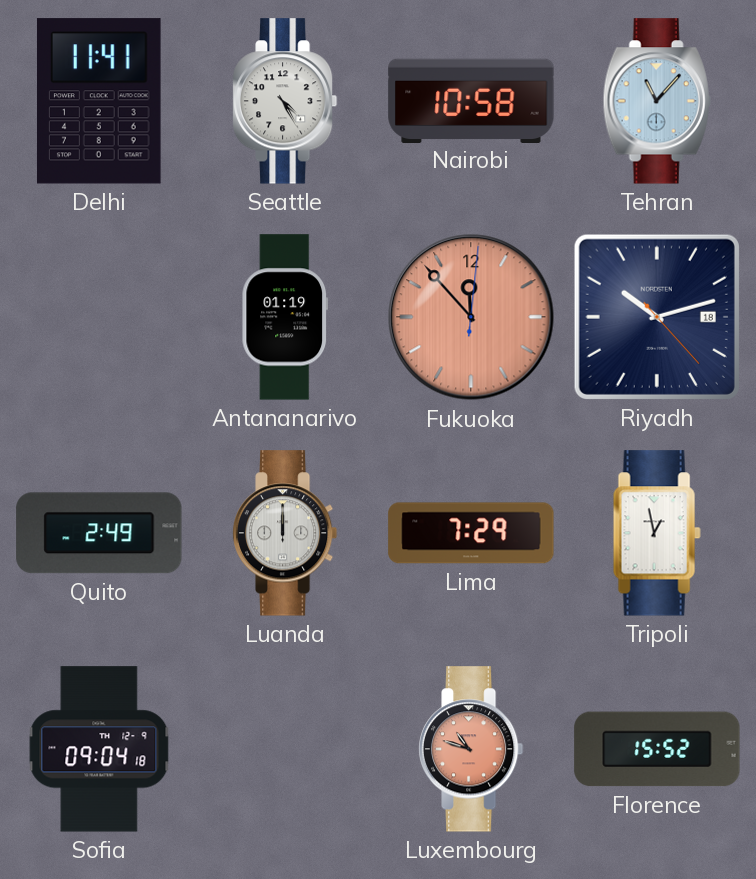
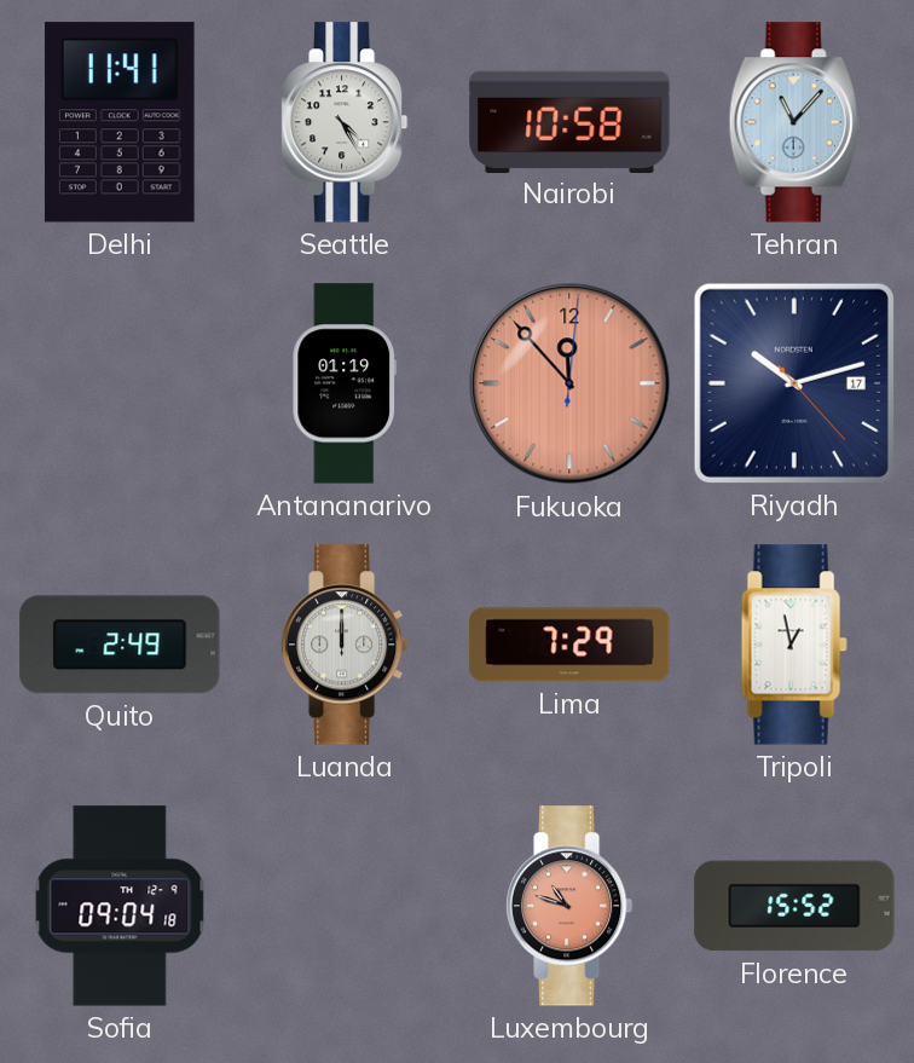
Riyadh date: 18 -> 17
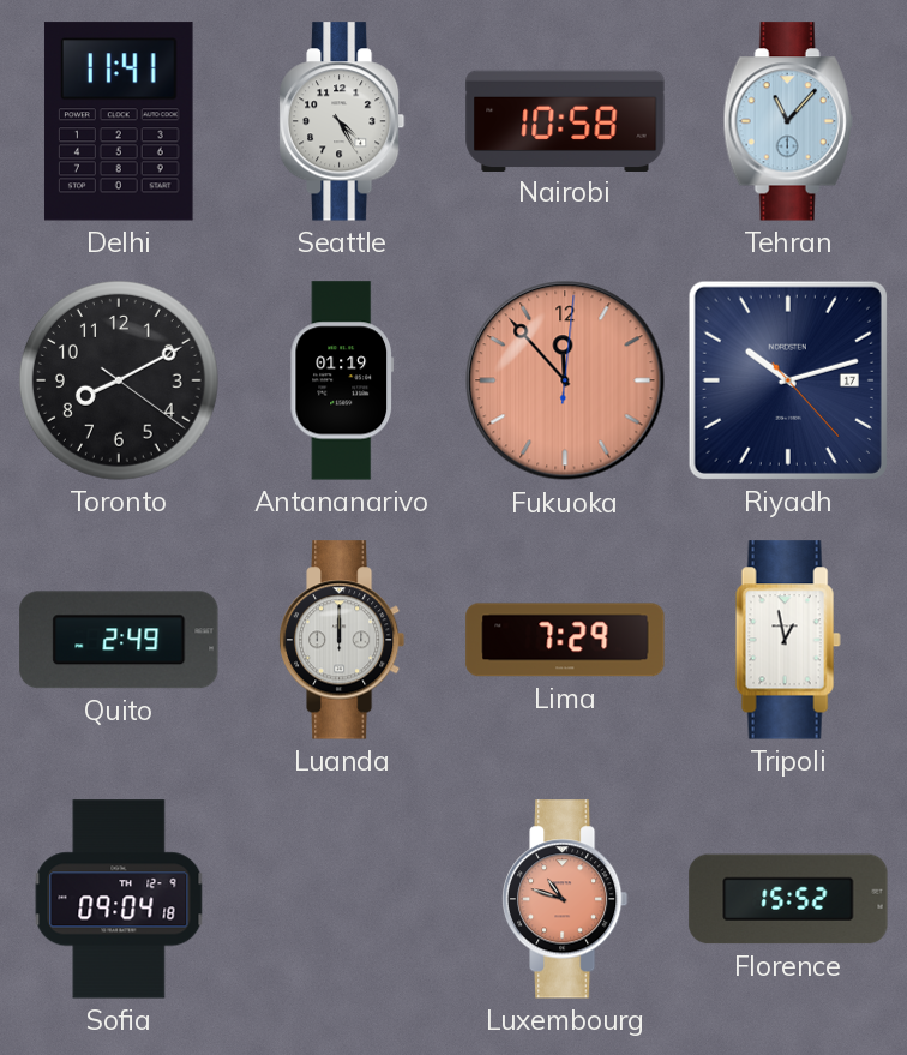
Toronto: none -> 8:10
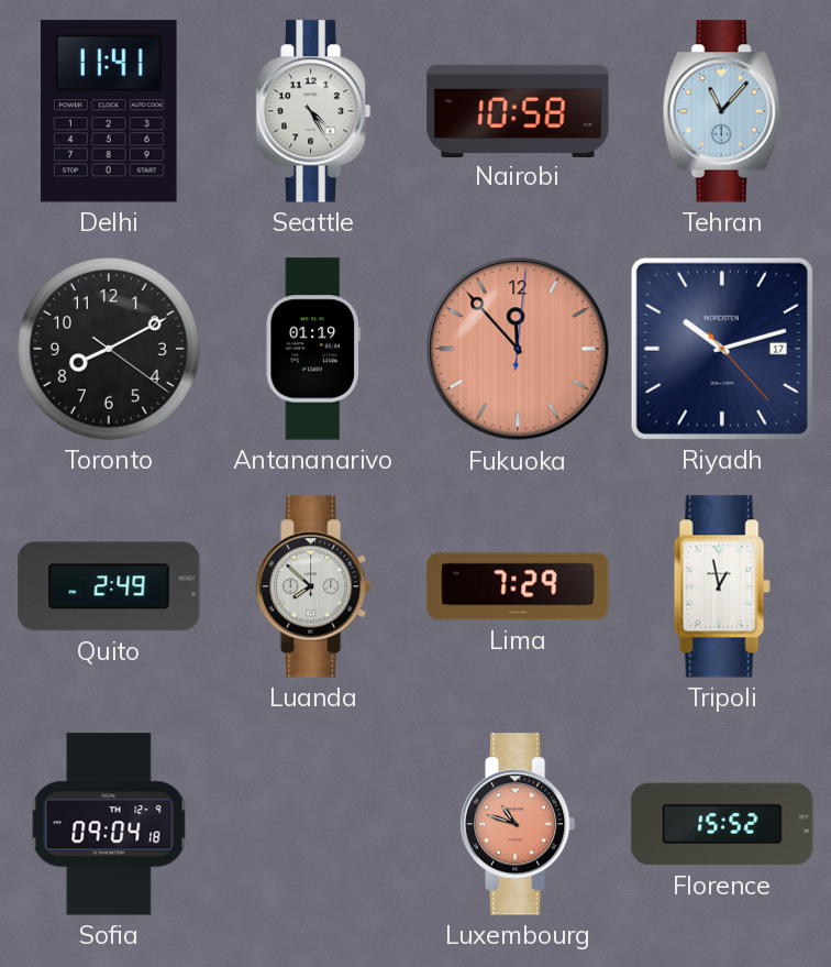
Luanda: 12:00 -> 7:52
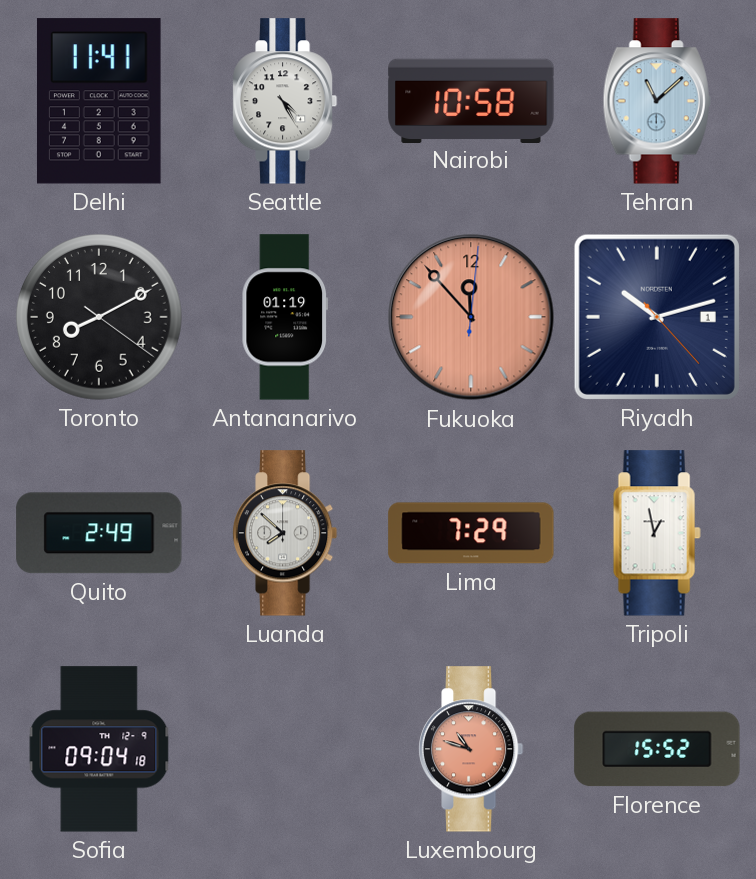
Tehran: 11:07 -> 11:08
Riyadh date: 17 -> 1
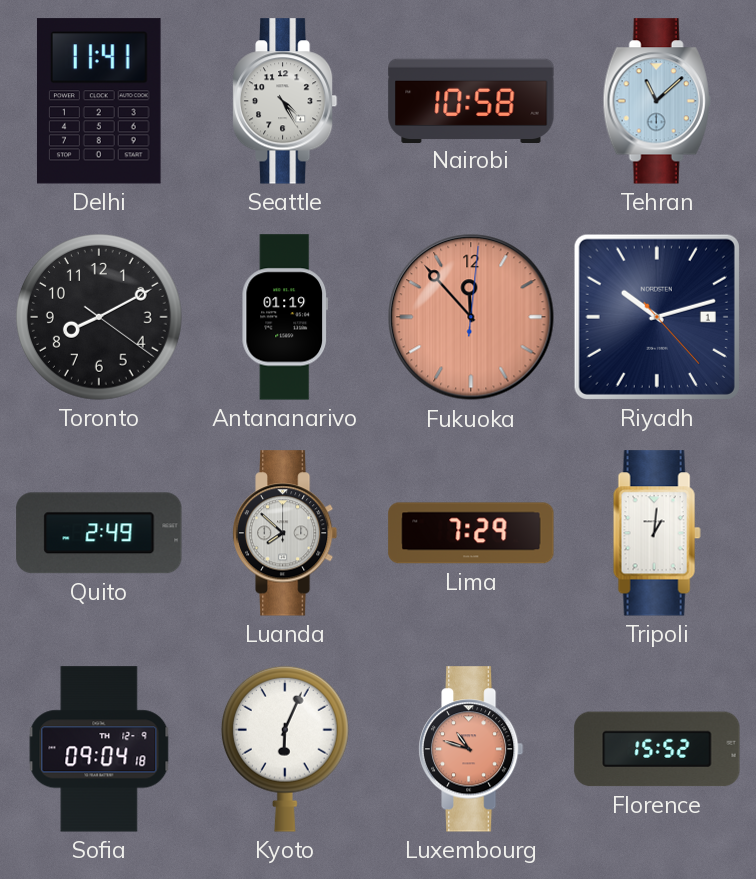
Tripoli: 12:58 -> 1:01
Kyoto: none -> 6:04
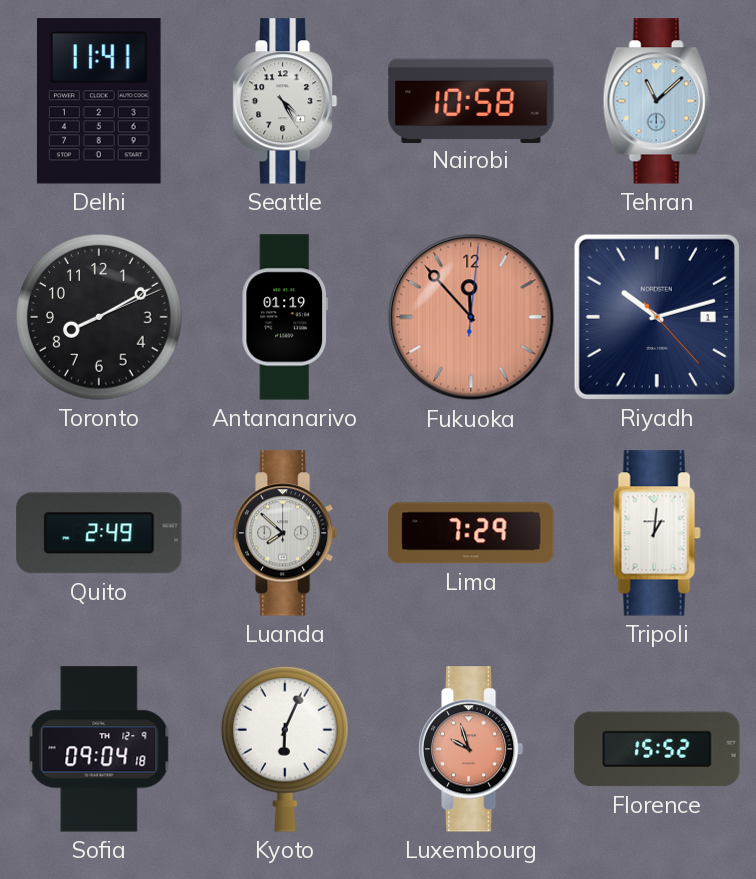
Toronto: 8:10:21 -> 8:10:11
Luxembourg: 10:48 -> 9:57
